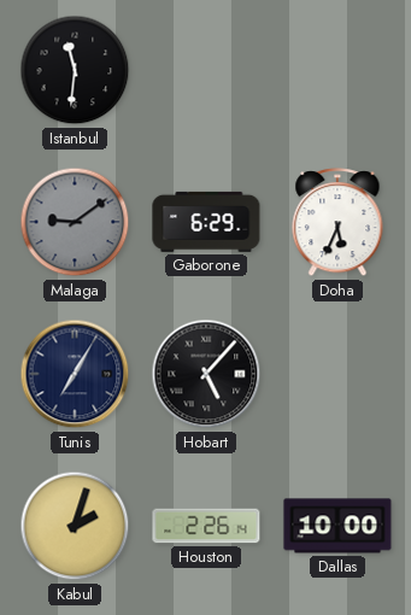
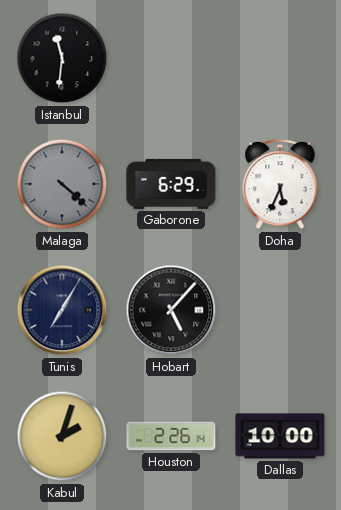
Malaga: 9:09 -> 4:22
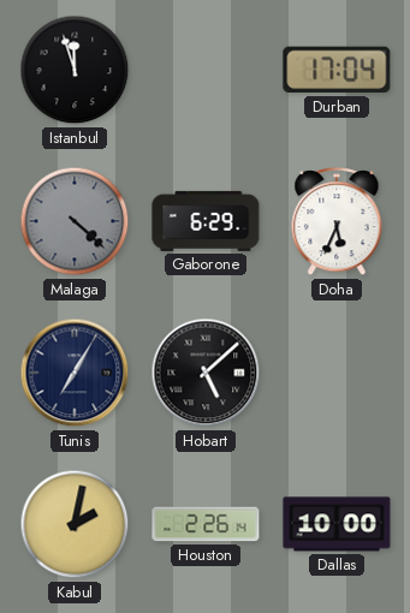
Istanbul: 11:31 -> 11:57
Durban: none -> 17:04
Hobart: 5:07 -> 5:08
Kabul: 2:03 -> 2:02
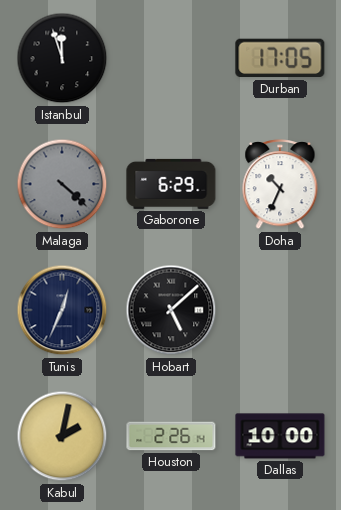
Durban: 17:04 -> 17:05
Doha: 5:34 -> 10:34
Tunis: 7:05 -> 12:34
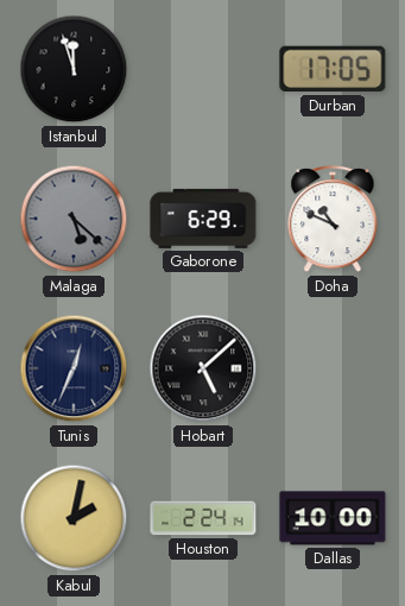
Malaga: 4:22 -> 5:22
Doha: 10:34 -> 10:49
Houston: 2:26 -> 2:24
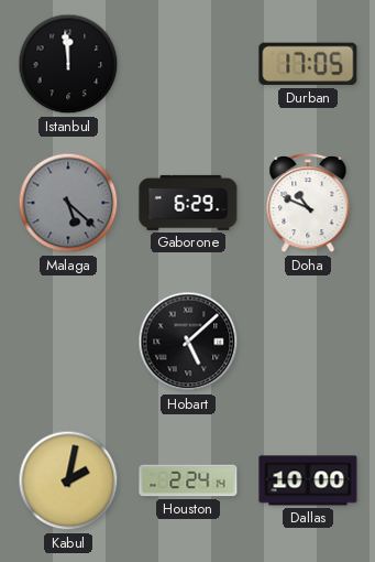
Istanbul: 11:57 -> 11:59
Tunis: 12:34 -> none
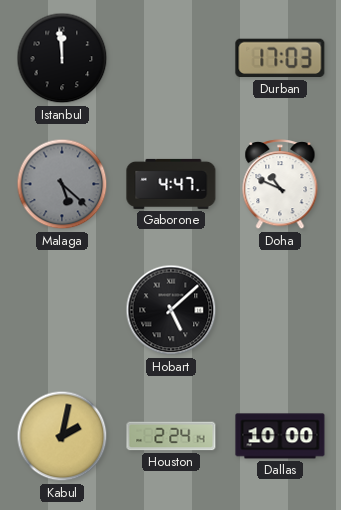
Durban: 17:05 -> 17:03
Gaborone: 6:29 -> 4:47
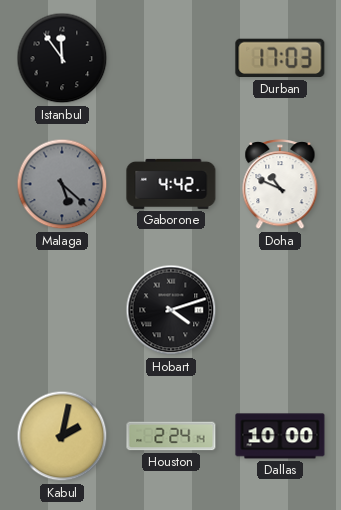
Istanbul: 11:59 -> 11:54
Gaborone: 4:47 -> 4:42
Hobart: 5:08 -> 4:12
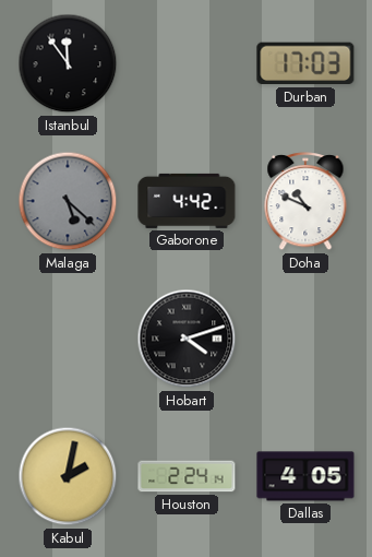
Dallas: 10:00 -> 4:05
